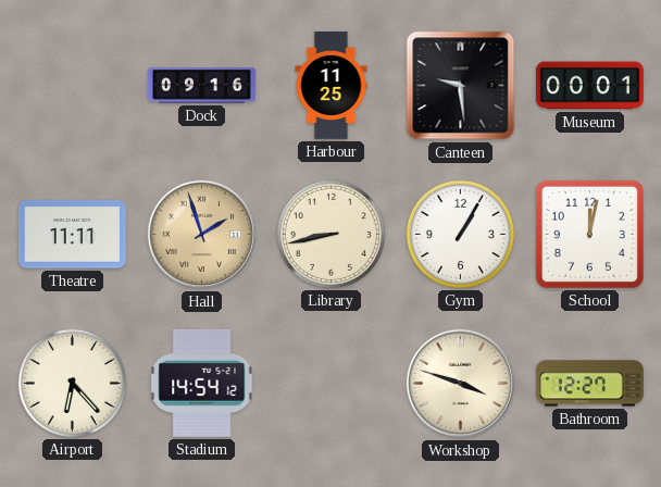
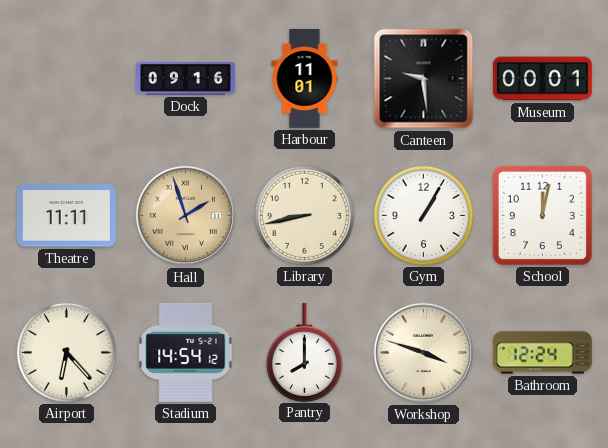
Harbour: 11:25 -> 11:01
Pantry: none -> 8:00
Bathroom: 12:27 -> 12:24
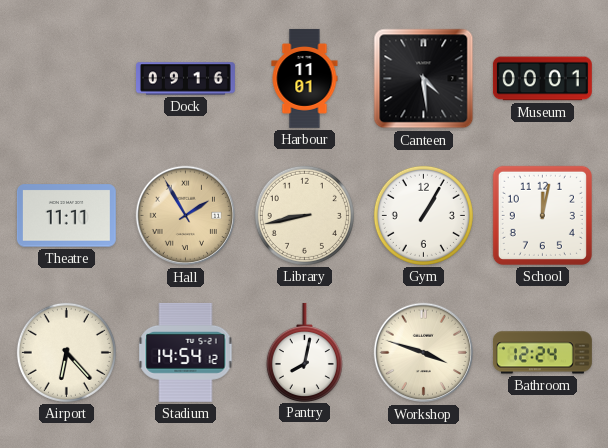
Canteen: 9:29 -> 4:29
Hall: 1:57 -> 1:55
Pantry: 8:00 -> 8:02
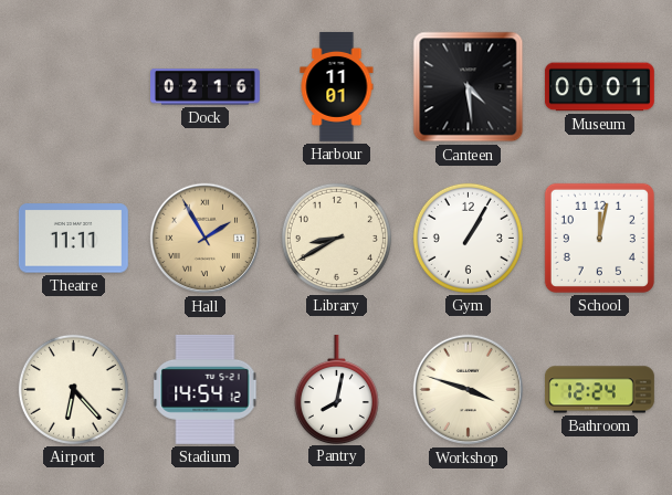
Dock: 09:16 -> 02:16
Library: 8:43 -> 8:40
